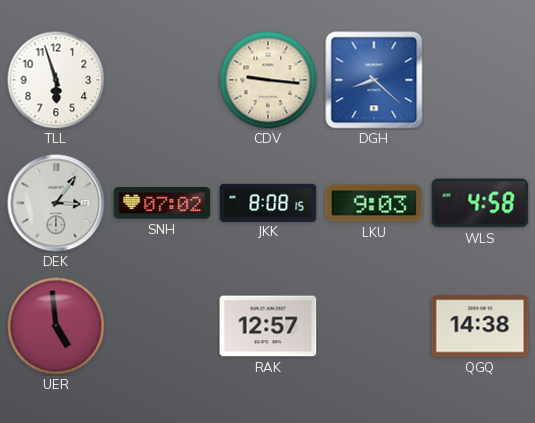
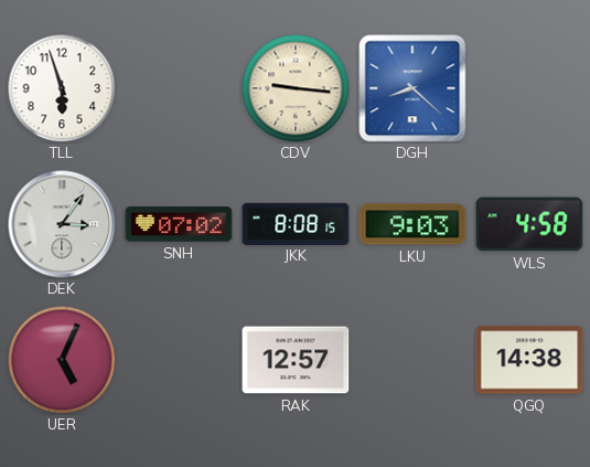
UER: 4:59 -> 5:04
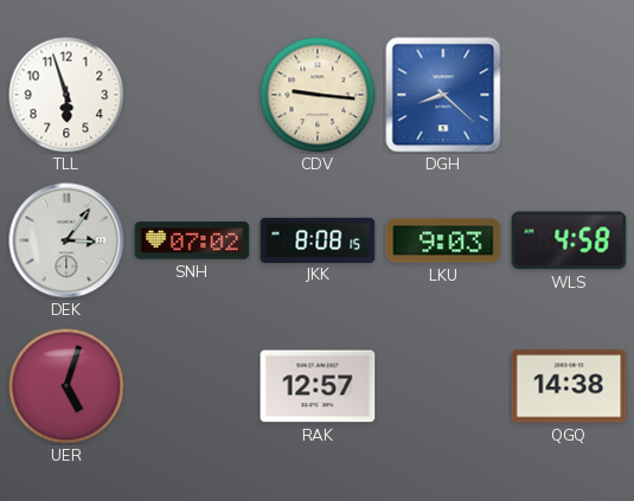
UER: 5:04 -> 5:03
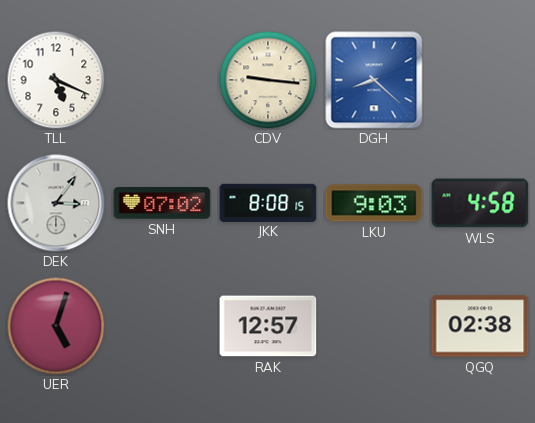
TLL: 5:57 -> 5:19
QGQ: 14:38 -> 02:38
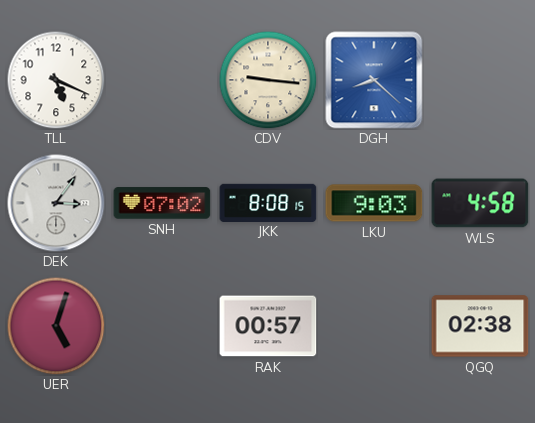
RAK: 12:57 -> 00:57
